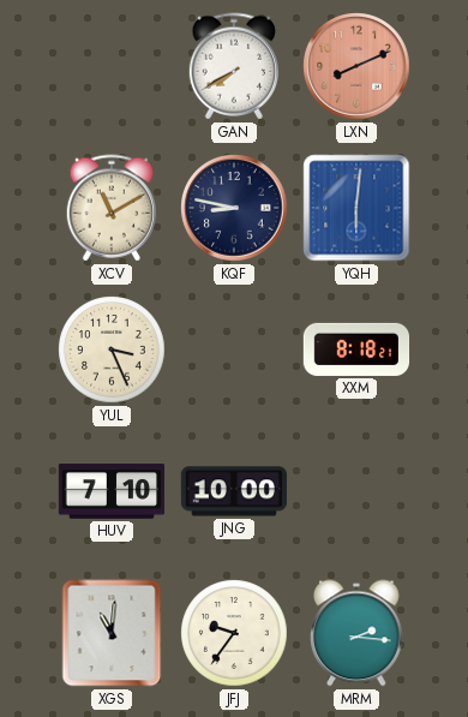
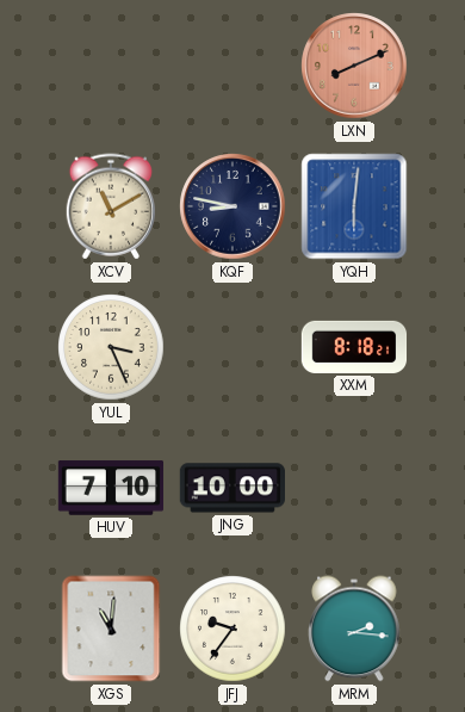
GAN: 7:40 -> none
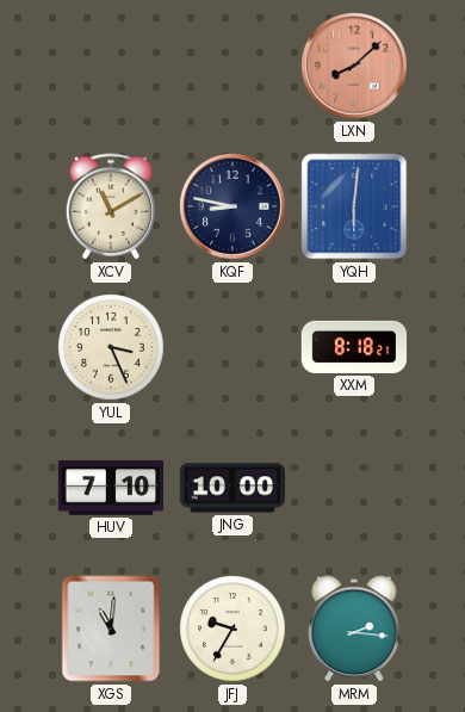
LXN: 8:11 -> 8:08
JFJ: 9:36 -> 9:35
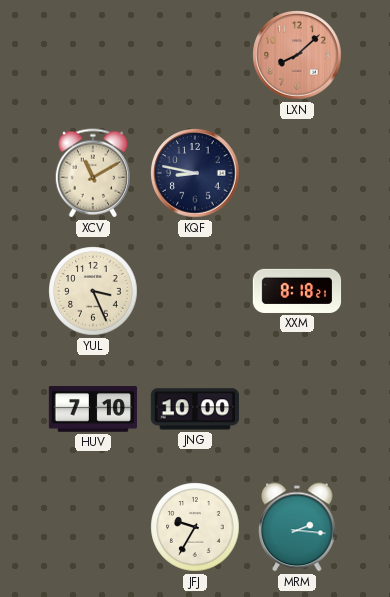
YQH: 6:01 -> none
XGS: 11:01 -> none
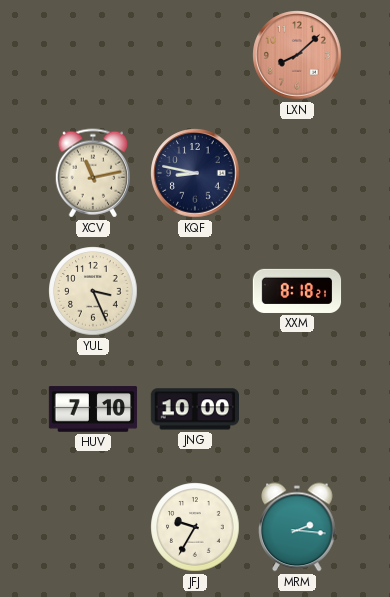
XCV: 11:10 -> 11:13
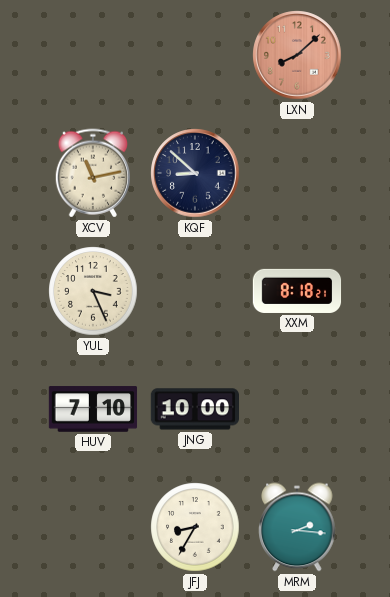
KQF: 8:47 -> 8:52
JFJ: 9:35 -> 8:35
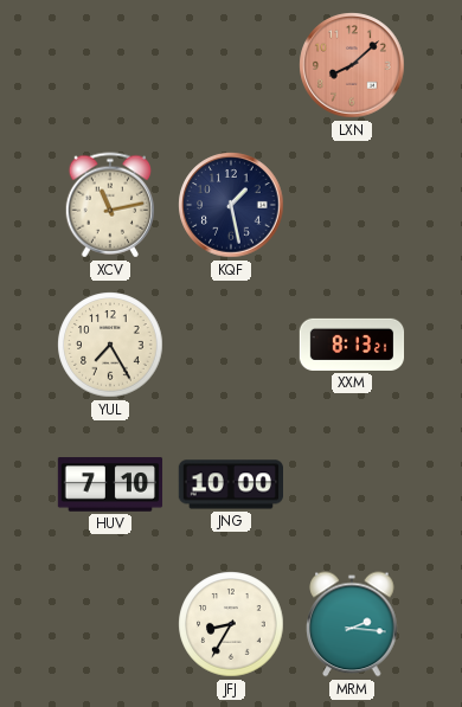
KQF: 8:52 -> 1:28
YUL: 3:26 -> 7:25
XXM: 8:18 -> 8:13
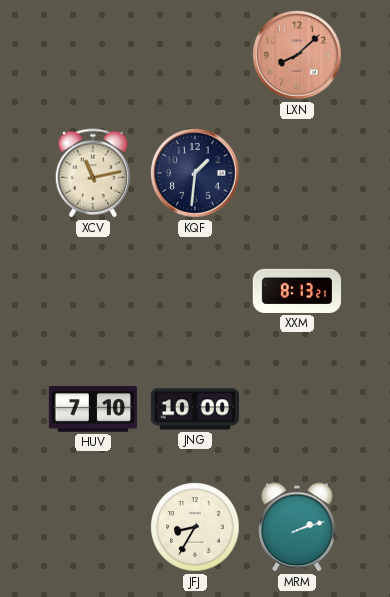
KQF: 1:28 -> 1:31
YUL: 7:25 -> none
MRM: 2:16 -> 2:12
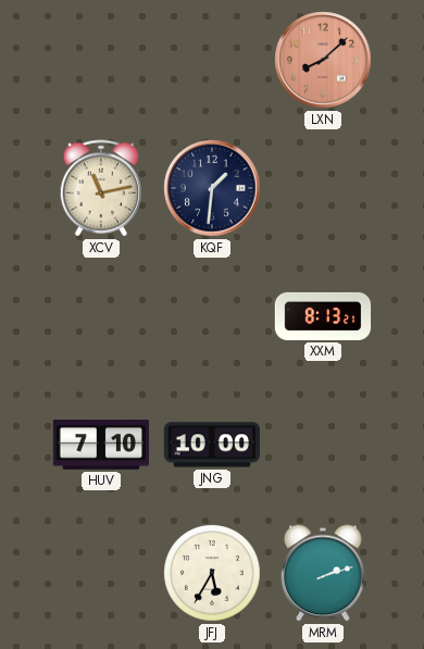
JFJ: 8:35 -> 5:35
